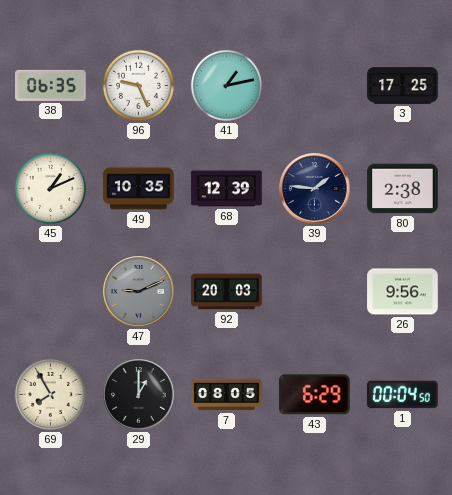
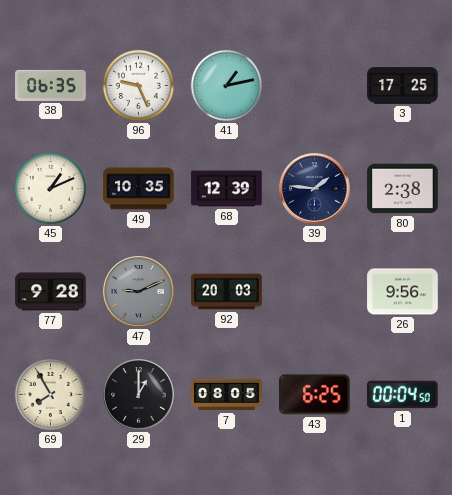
77: none -> 9:28
43: 6:29 -> 6:25
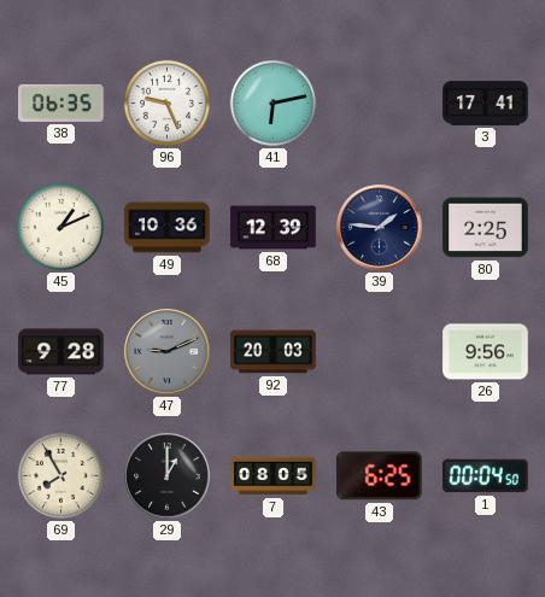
41: 1:13 -> 6:13
3: 17:25 -> 17:41
49: 10:35 -> 10:36
80: 2:38 -> 2:25
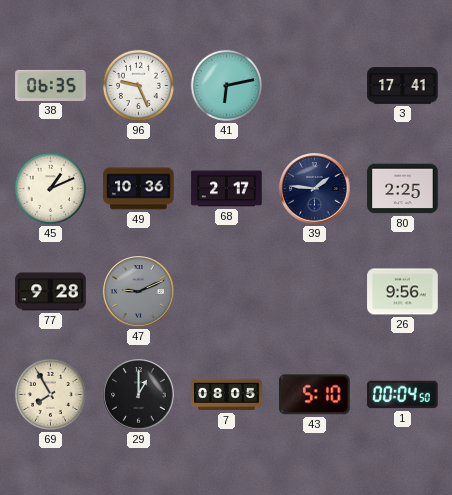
68: 12:39 -> 2:17
92: 20:03 -> none
43: 6:25 -> 5:10
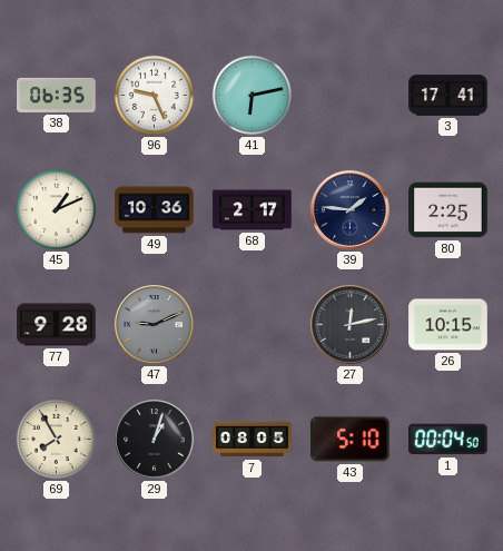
27: none -> 12:13
26: 9:56 -> 10:15
29: 1:00 -> 1:03
